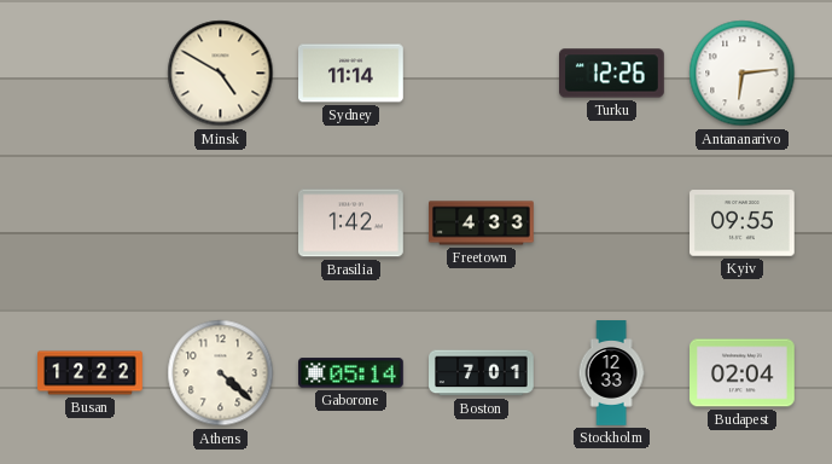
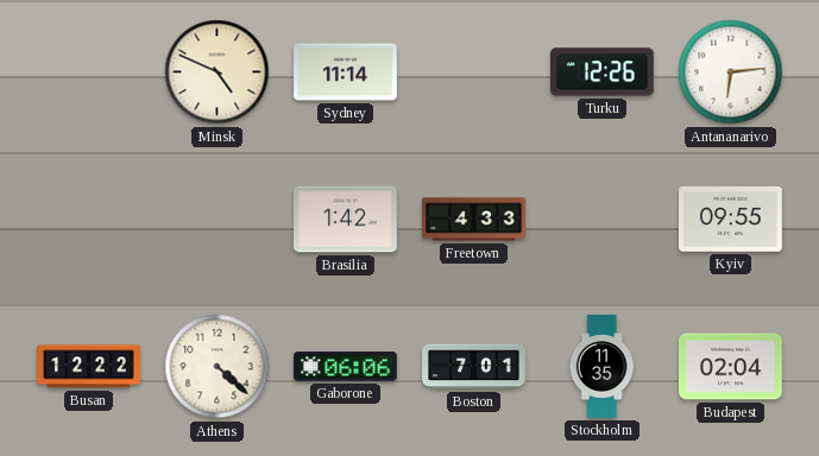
Minsk: 4:50 -> 4:49
Gaborone: 05:14 -> 06:06
Stockholm: 12:33 -> 11:35
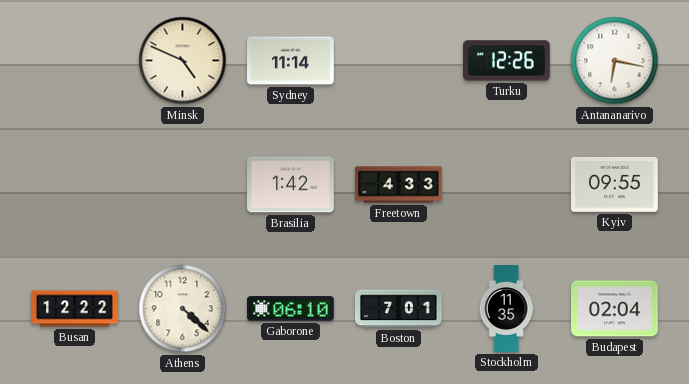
Antananarivo: 6:14 -> 6:17
Gaborone: 06:06 -> 06:10
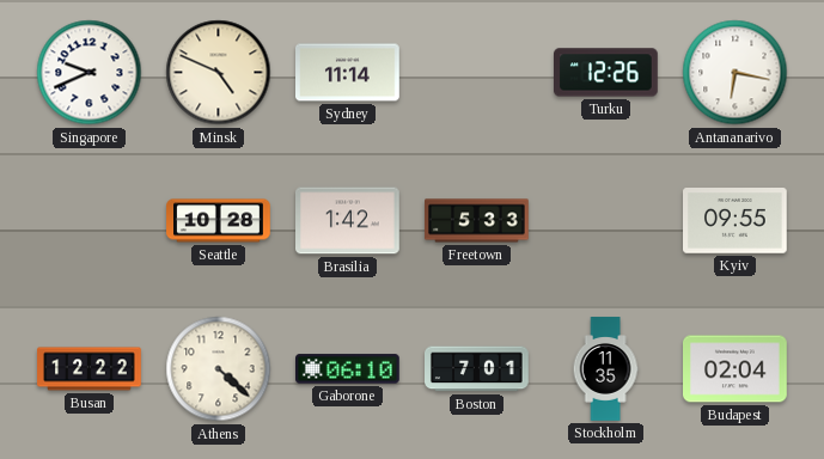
Singapore: none -> 9:41
Seattle: none -> 10:28
Freetown: 4:33 -> 5:33
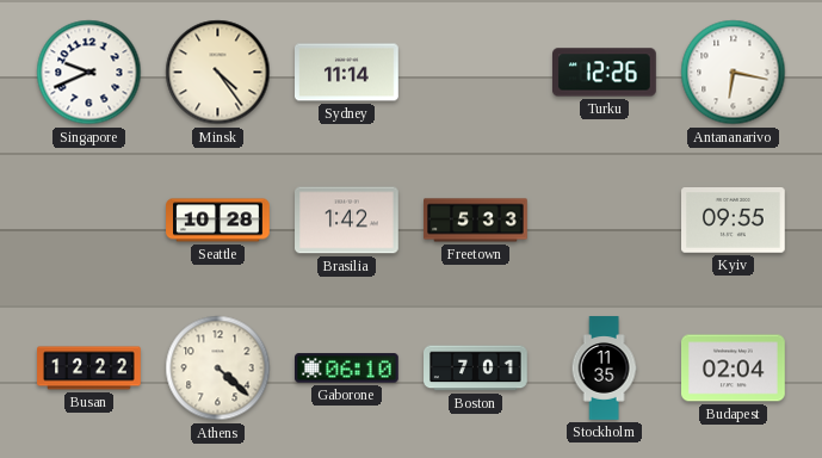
Minsk: 4:49 -> 4:24
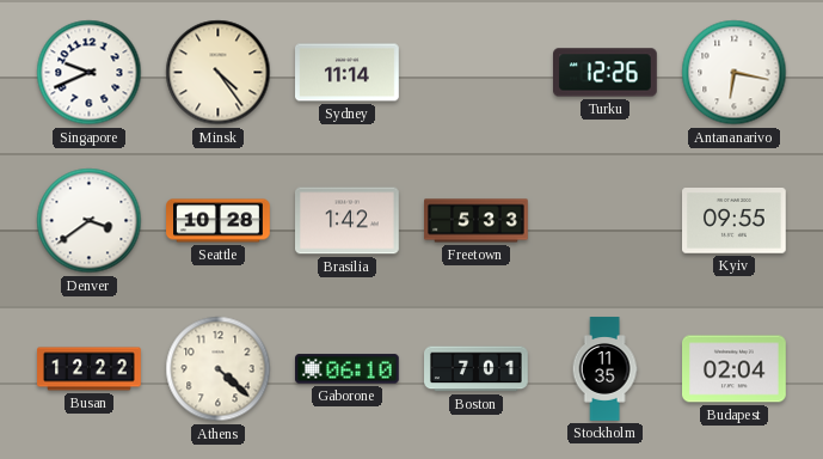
Denver: none -> 3:39
